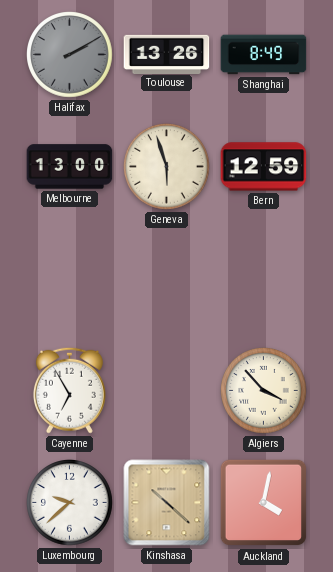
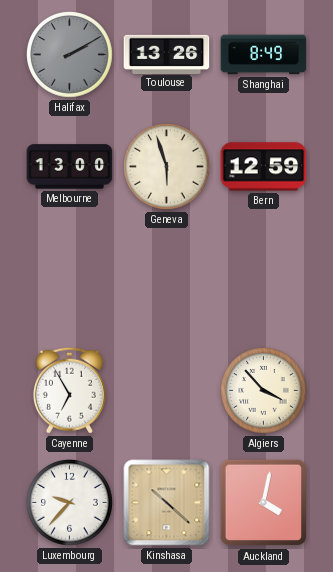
Luxembourg: 9:38 -> 9:37
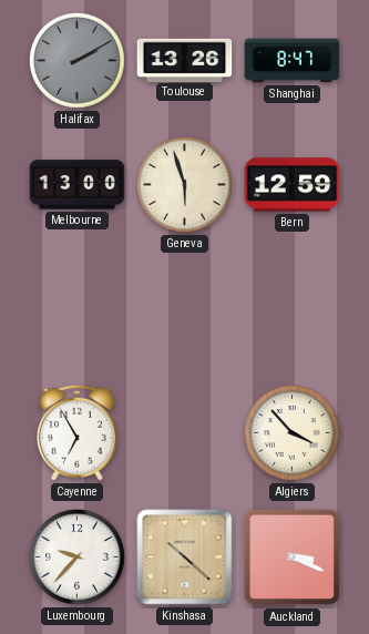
Shanghai: 8:49 -> 8:47
Auckland: 4:02 -> 3:19
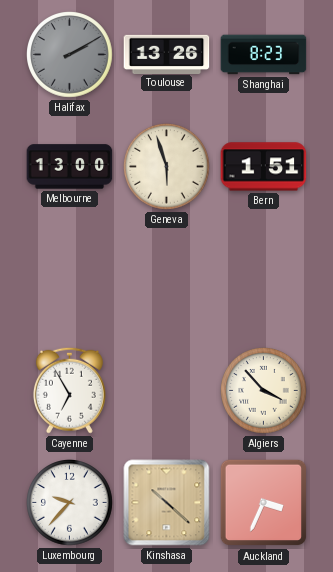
Shanghai: 8:47 -> 8:23
Bern: 12:59 -> 1:51
Auckland: 3:19 -> 3:34
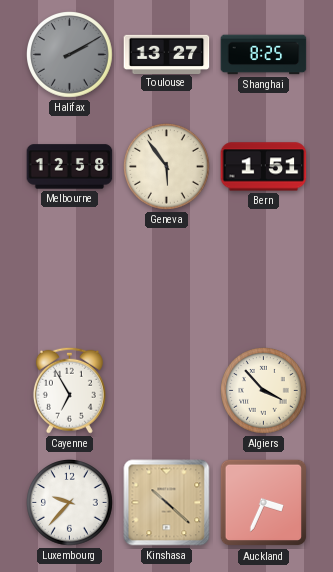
Toulouse: 13:26 -> 13:27
Shanghai: 8:23 -> 8:25
Melbourne: 13:00 -> 12:58
Geneva: 5:57 -> 5:54
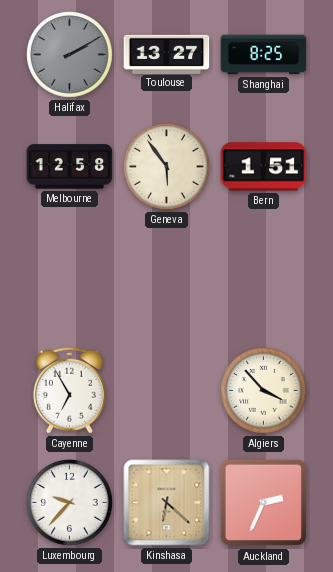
Kinshasa: 10:22 -> 6:22
Auckland: 3:34 -> 2:34
